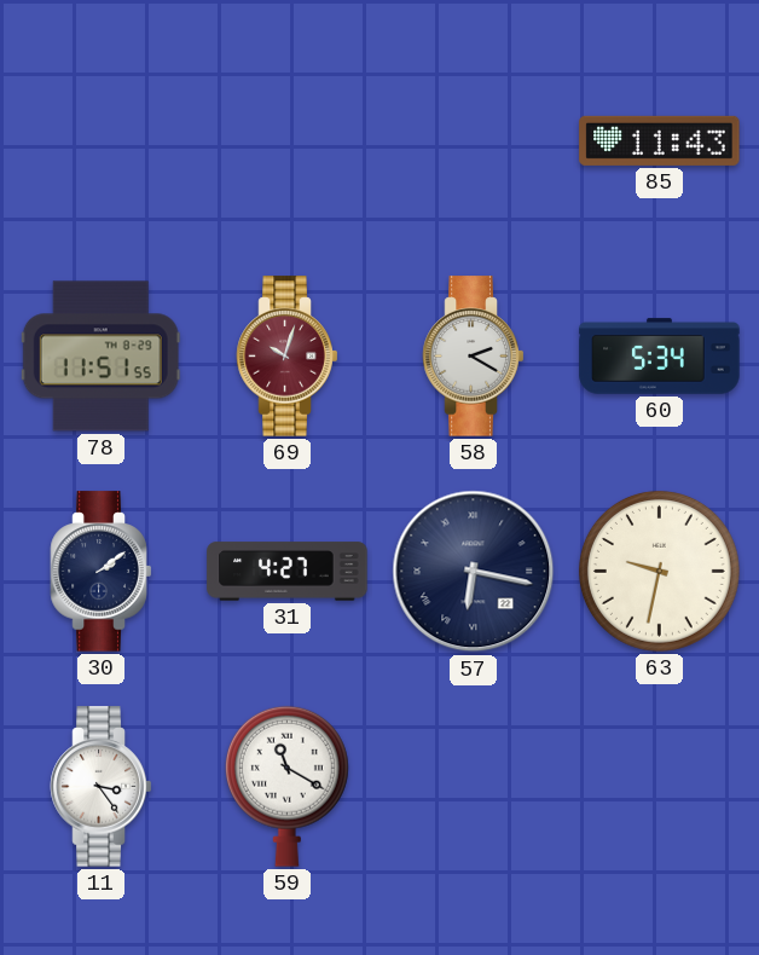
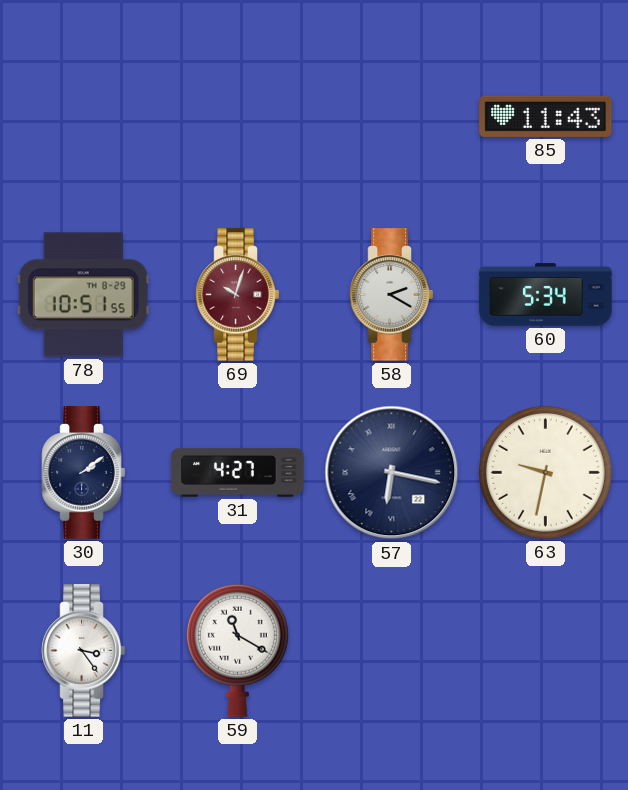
78: 11:51 -> 10:51
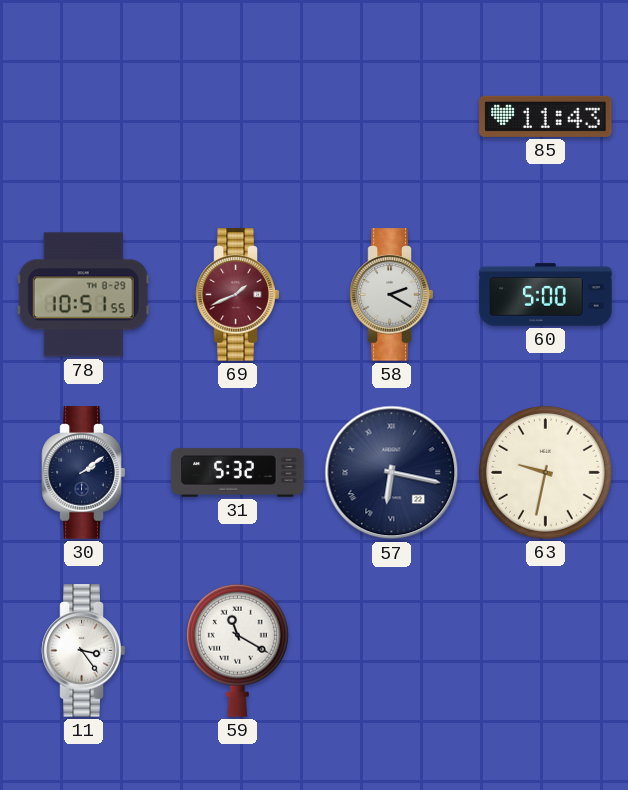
69: 10:03 -> 1:41
60: 5:34 -> 5:00
31: 4:27 -> 5:32
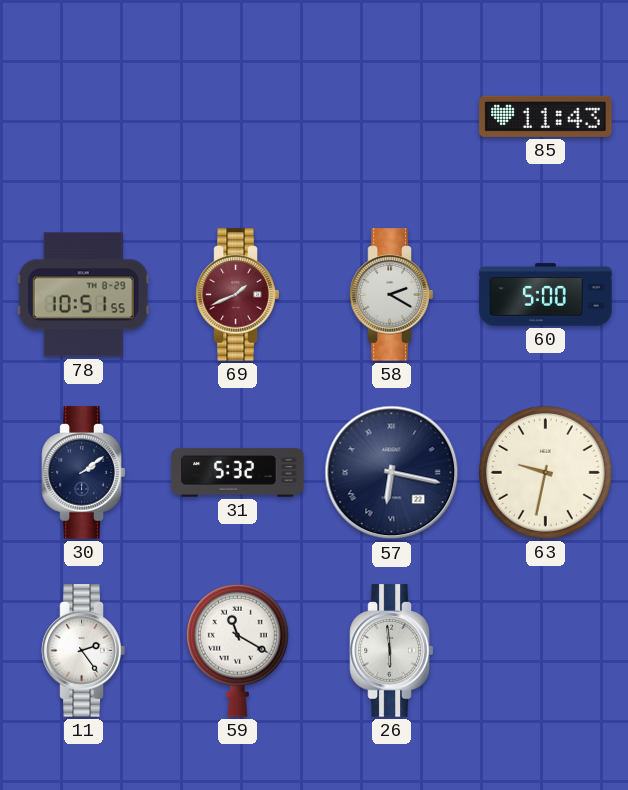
11: 3:24 -> 2:24
26: none -> 5:59
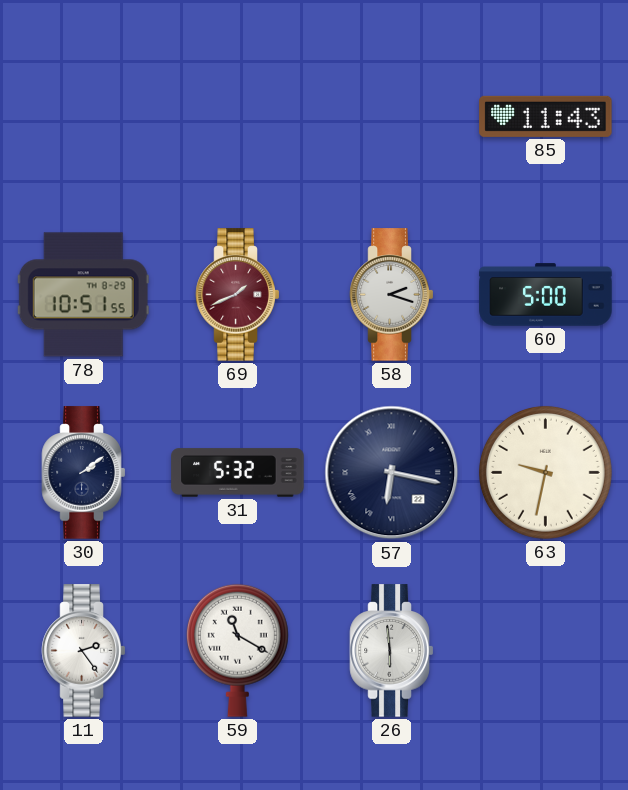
58: 2:20 -> 2:18
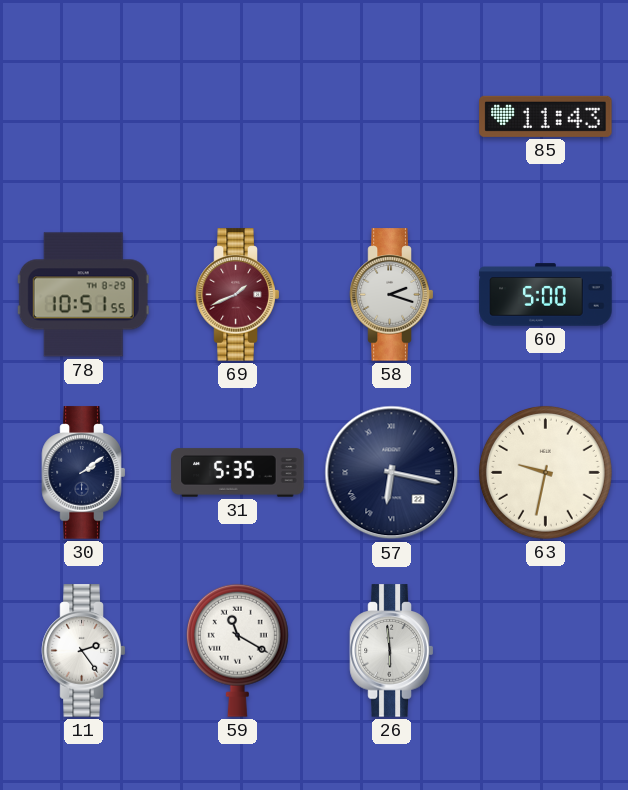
31: 5:32 -> 5:35
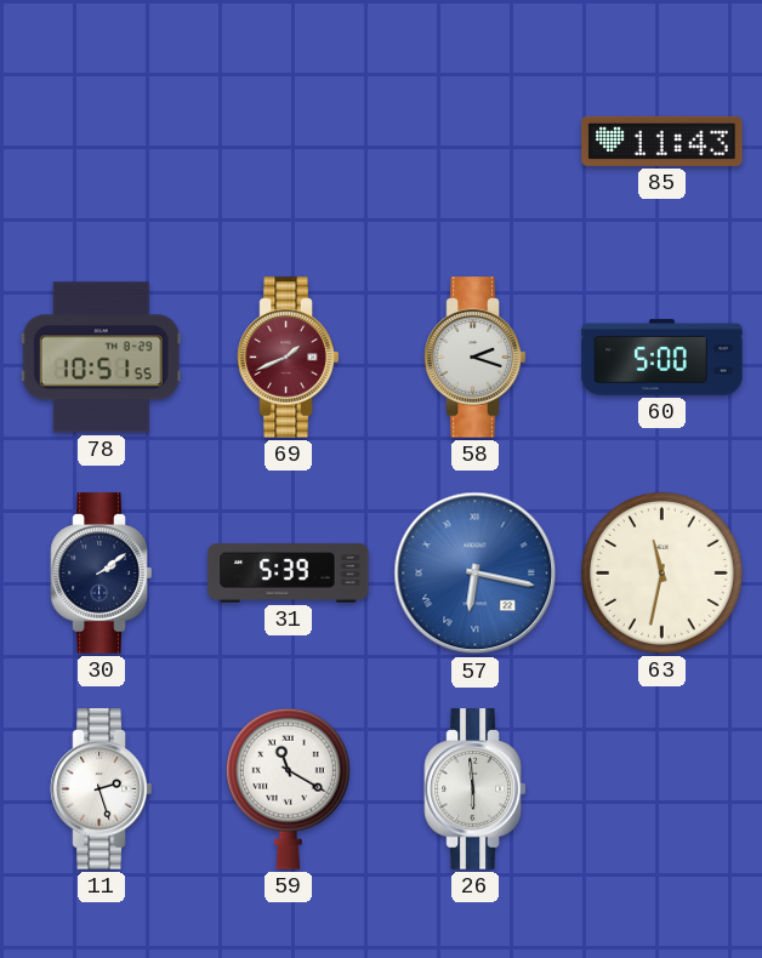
31: 5:35 -> 5:39
57 dial: navy -> blue
63: 9:32 -> 11:32
11: 2:24 -> 2:27
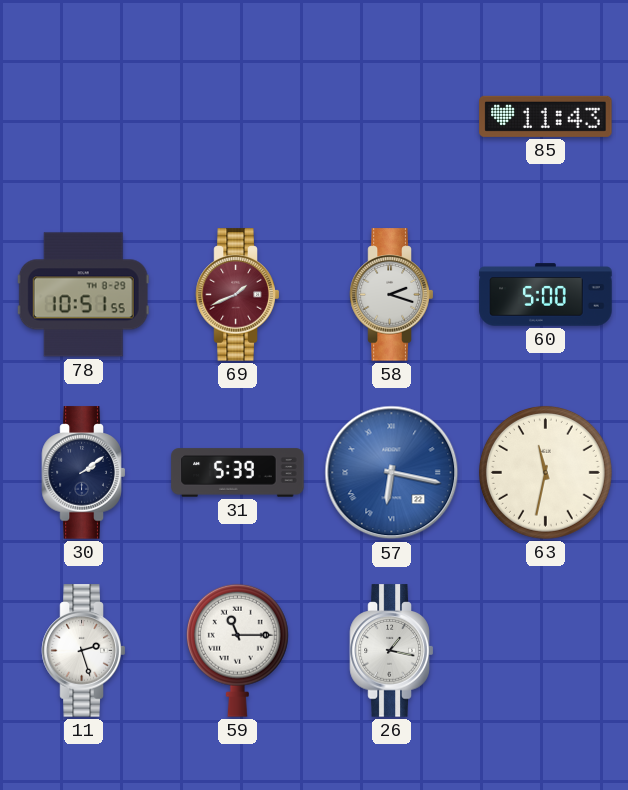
59: 11:20 -> 11:15
26: 5:59 -> 1:17
